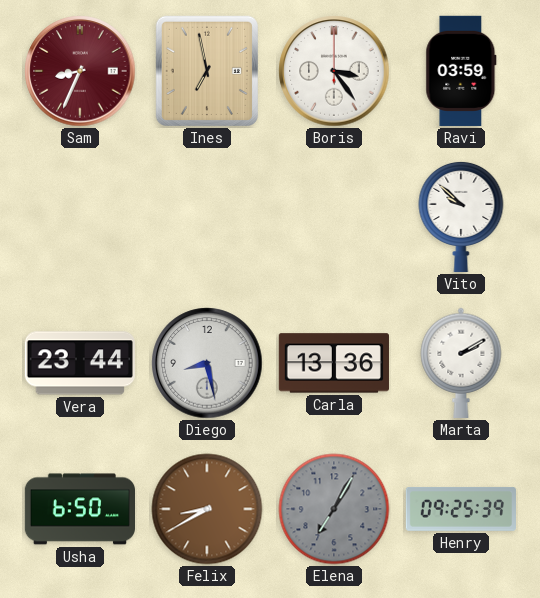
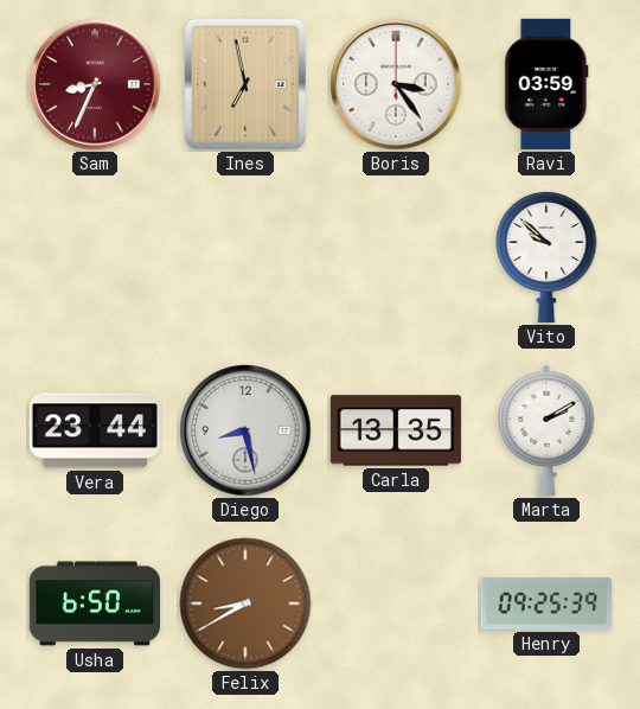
Carla: 13:36 -> 13:35
Elena: 7:05 -> none
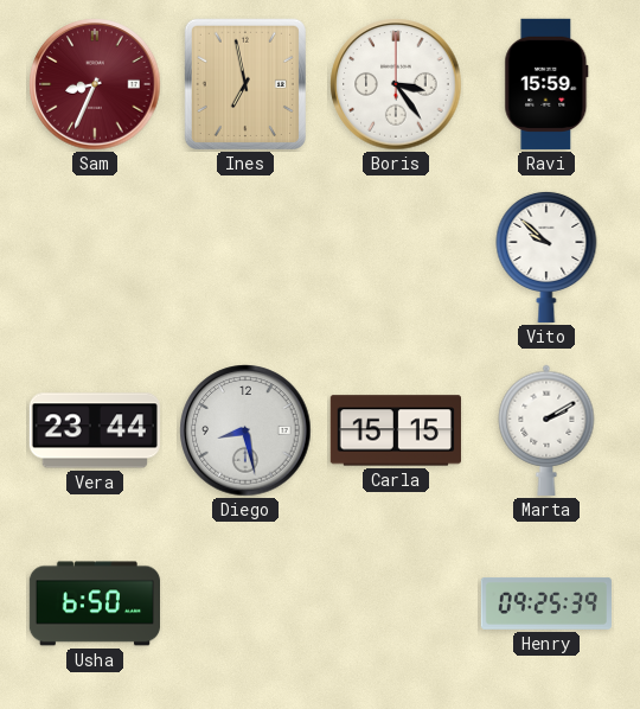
Ravi: 03:59 -> 15:59
Carla: 13:35 -> 15:15
Felix: 8:40 -> none
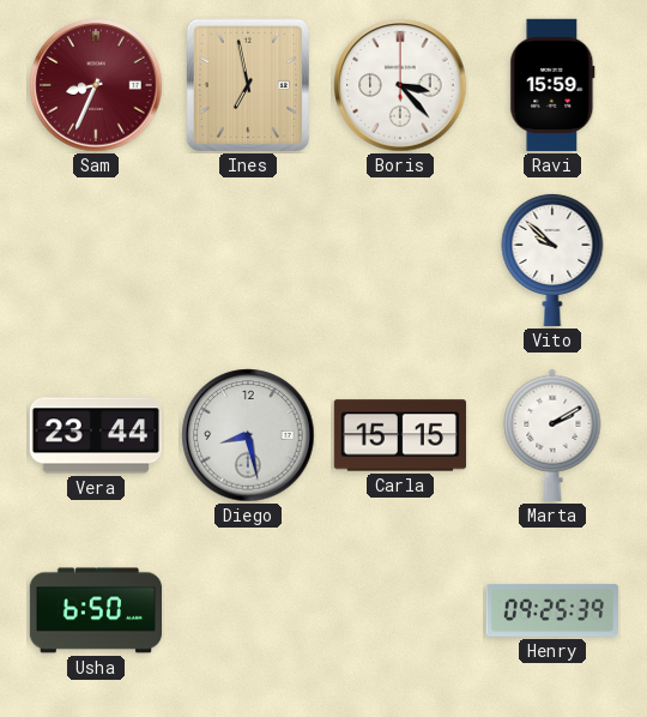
Boris: 3:24 -> 3:23
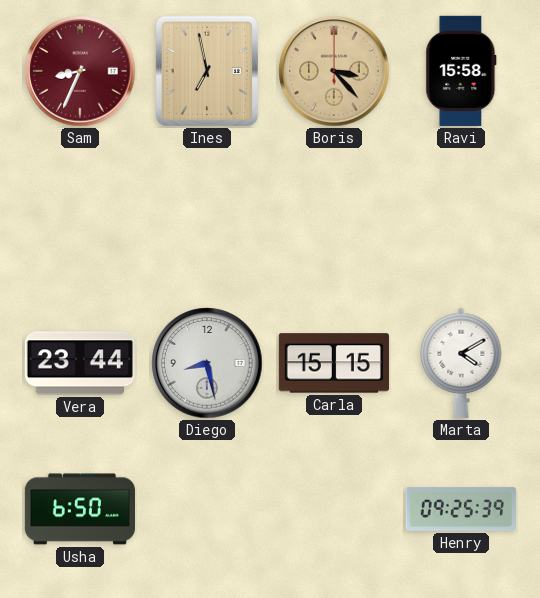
Boris dial: white -> champagne
Ravi: 15:59 -> 15:58
Vito: 9:52 -> none
Marta: 2:10 -> 4:10
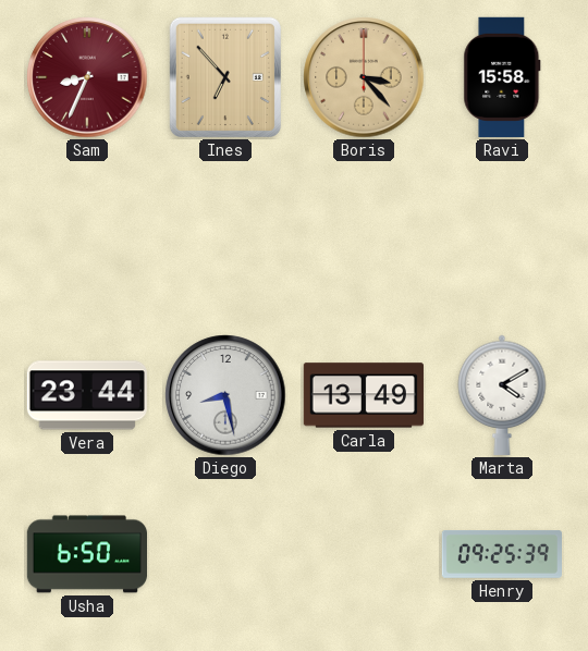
Ines: 6:58 -> 6:53
Carla: 15:15 -> 13:49
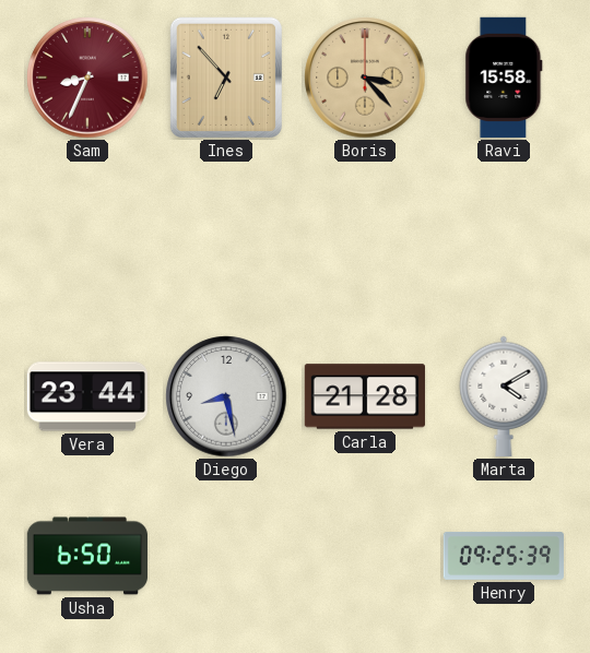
Carla: 13:49 -> 21:28
